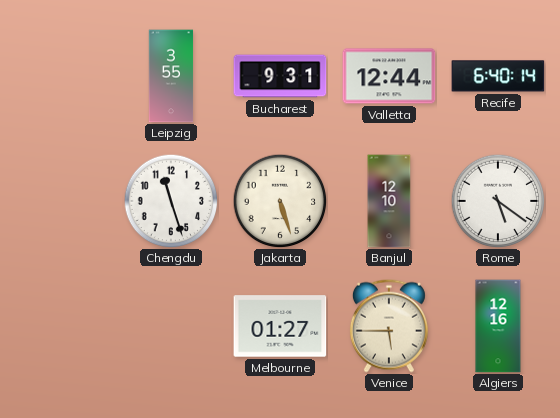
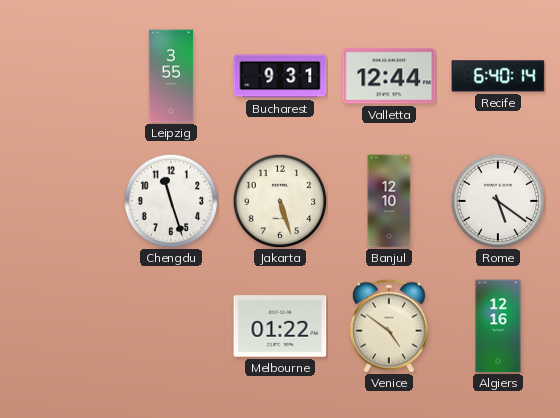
Melbourne: 01:27 -> 01:22
Venice: 5:45 -> 4:51
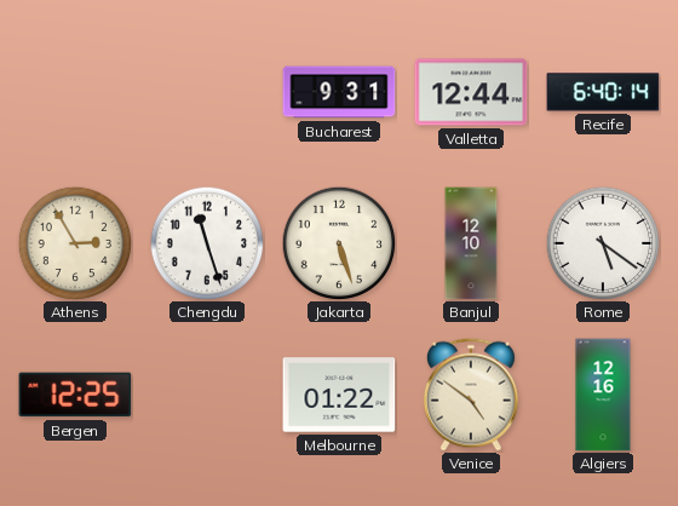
Leipzig: 3:55 -> none
Athens: none -> 2:55
Bergen: none -> 12:25
